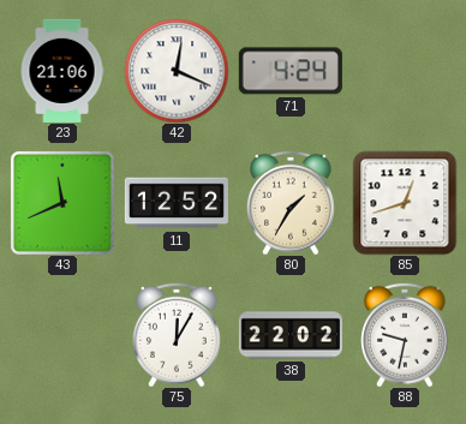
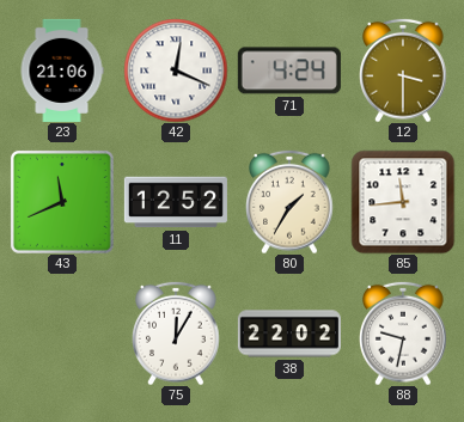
12: none -> 3:30
85: 12:42 -> 11:44
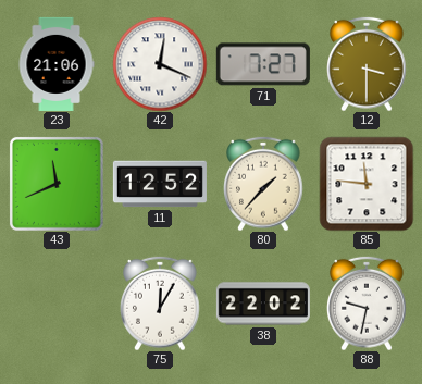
71: 4:24 -> 7:27
80: 1:35 -> 1:37
85: 11:44 -> 11:46
